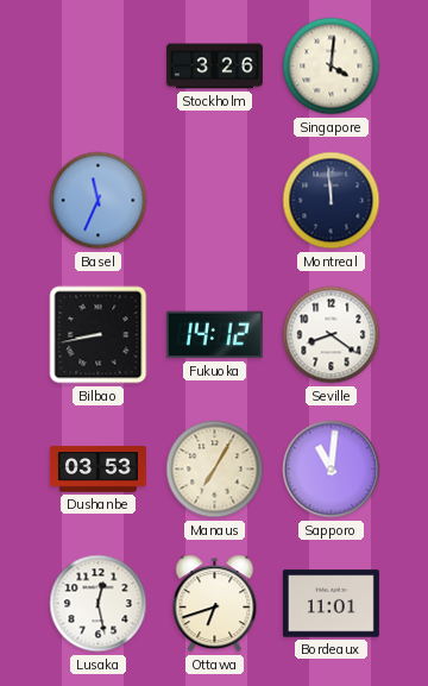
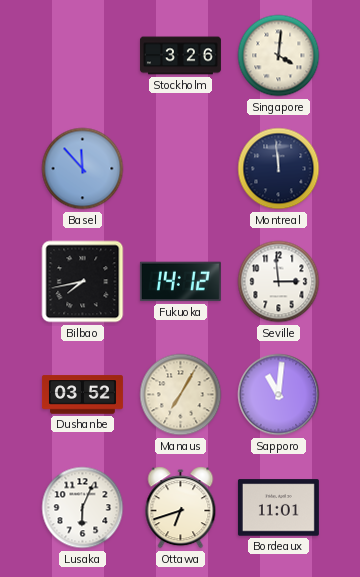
Basel: 11:34 -> 11:53
Bilbao: 8:43 -> 7:43
Seville: 8:21 -> 2:59
Dushanbe: 03:53 -> 03:52
Lusaka: 12:28 -> 6:04
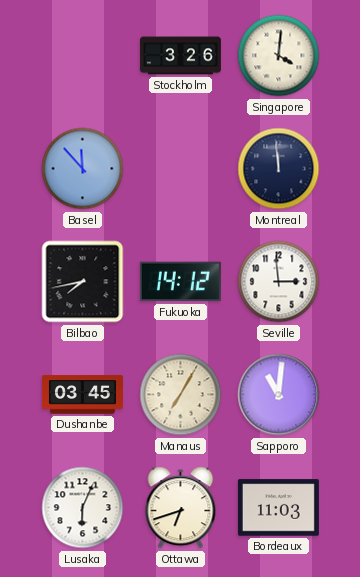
Dushanbe: 03:52 -> 03:45
Bordeaux: 11:01 -> 11:03
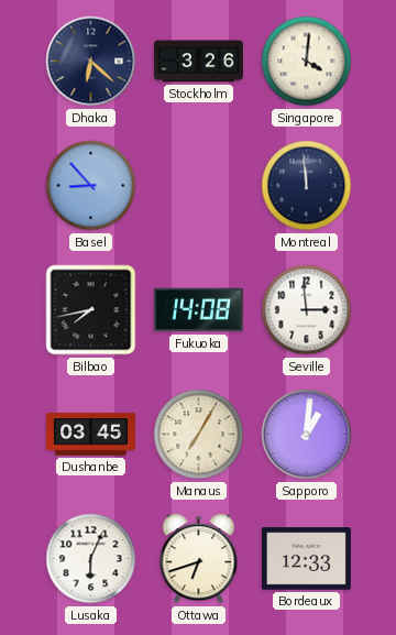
Dhaka: none -> 6:22
Basel: 11:53 -> 8:53
Fukuoka: 14:12 -> 14:08
Sapporo: 11:01 -> 1:01
Bordeaux: 11:03 -> 12:33
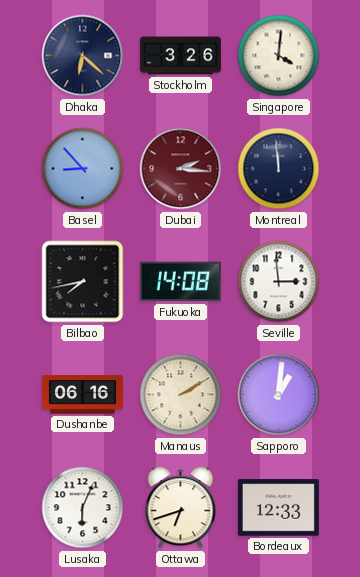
Dubai: none -> 2:16
Dushanbe: 03:45 -> 06:16
Manaus: 7:05 -> 2:10
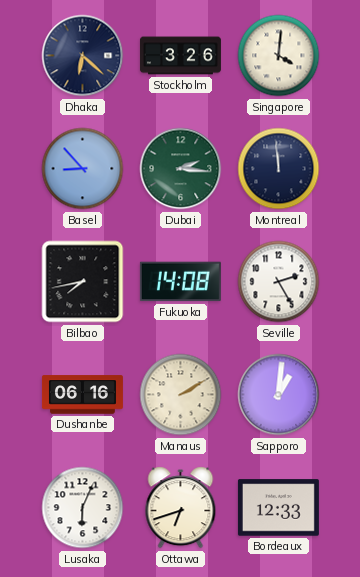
Dubai dial: burgundy -> green
Seville: 2:59 -> 2:25
